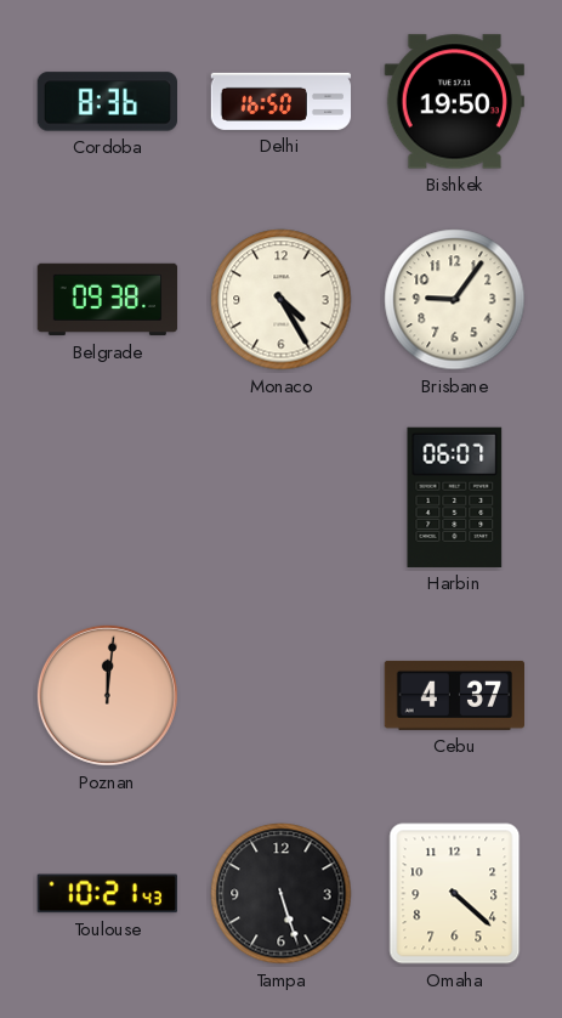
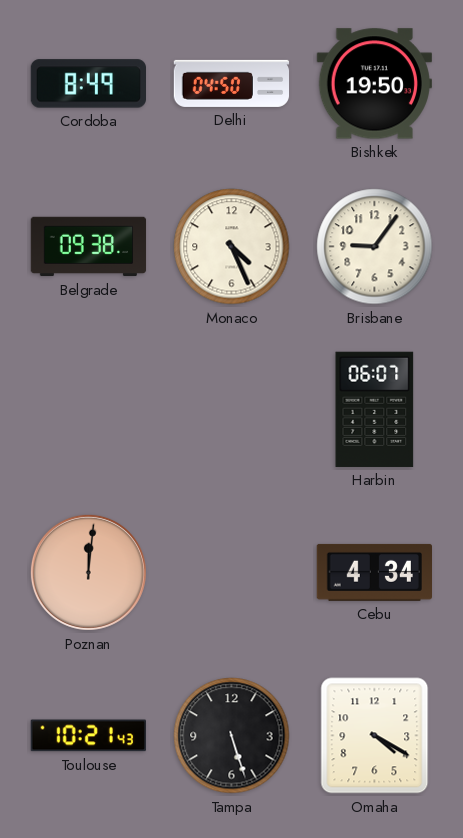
Cordoba: 8:36 -> 8:49
Delhi: 16:50 -> 04:50
Monaco: 4:25 -> 4:26
Cebu: 4:37 -> 4:34
Omaha: 4:22 -> 4:20
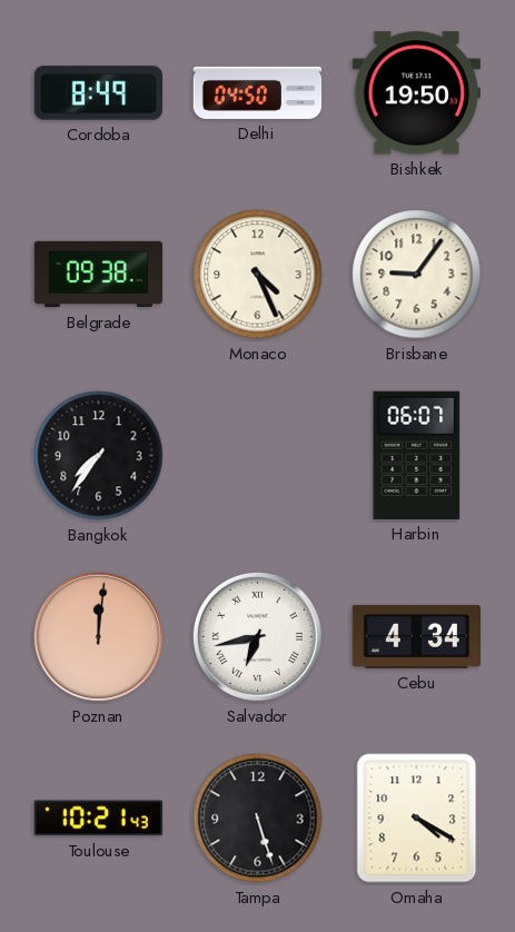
Bangkok: none -> 7:36
Salvador: none -> 6:43
